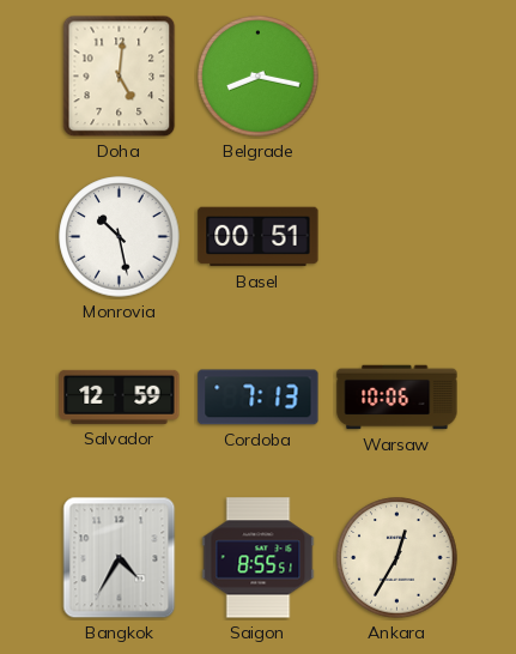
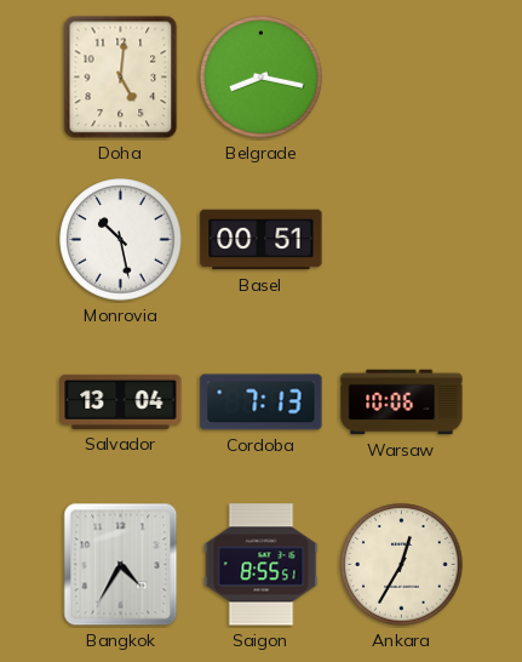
Salvador: 12:59 -> 13:04
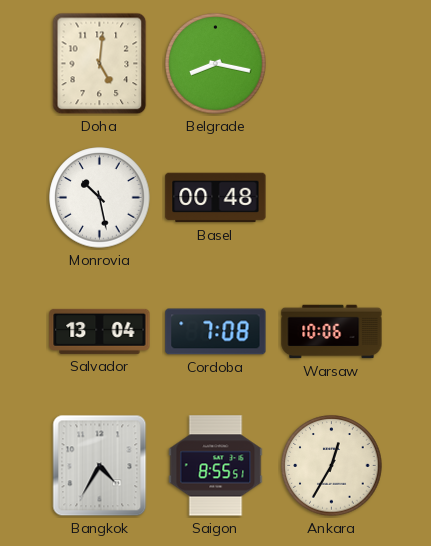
Basel: 00:51 -> 00:48
Cordoba: 7:13 -> 7:08
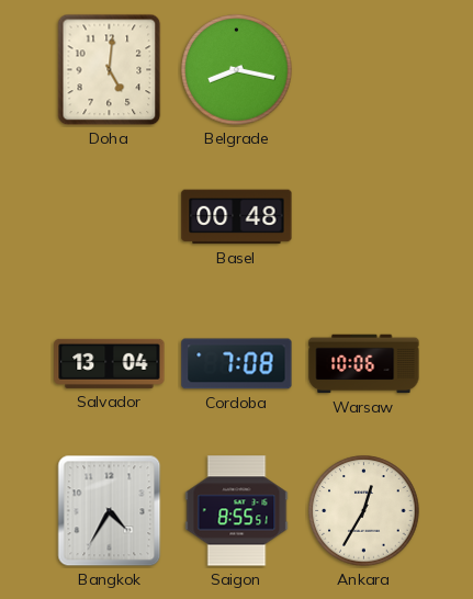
Monrovia: 10:28 -> none
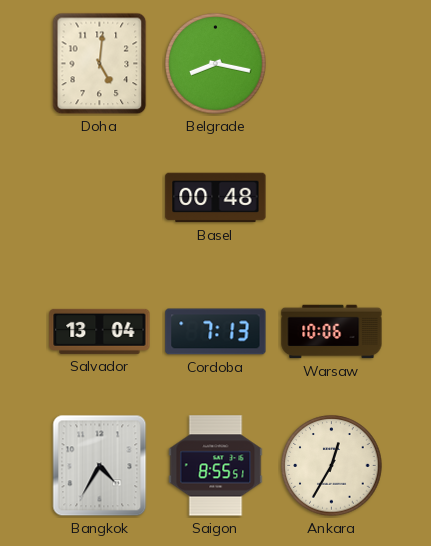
Cordoba: 7:08 -> 7:13
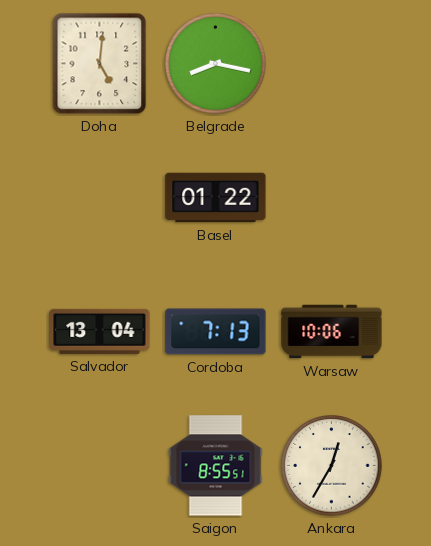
Basel: 00:48 -> 01:22
Bangkok: 4:35 -> none
